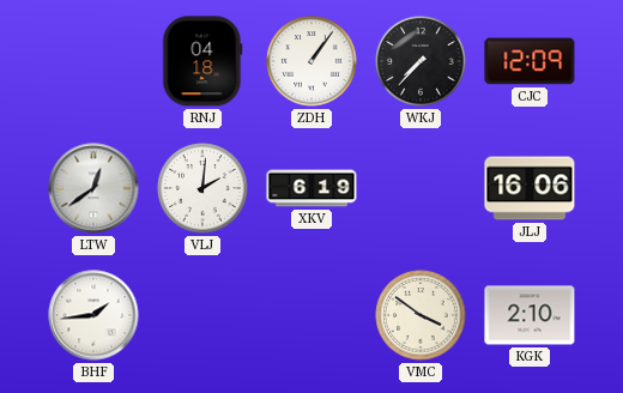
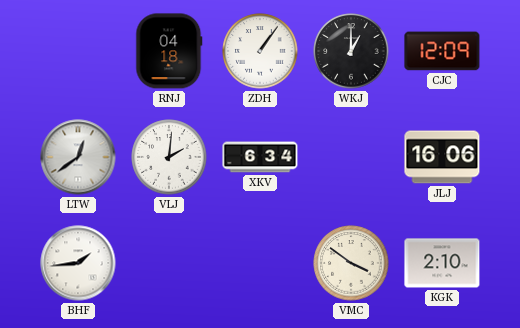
WKJ: 7:37 -> 1:00
XKV: 6:19 -> 6:34
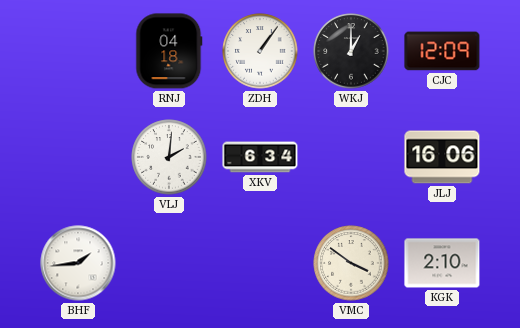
LTW: 12:39 -> none
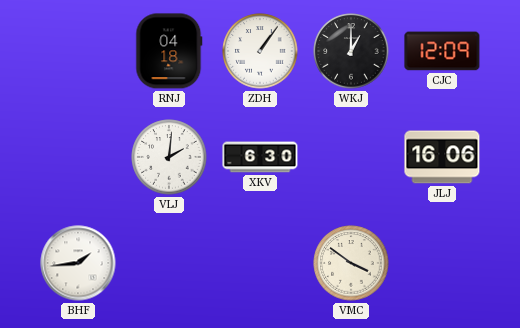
XKV: 6:34 -> 6:30
KGK: 2:10 -> none
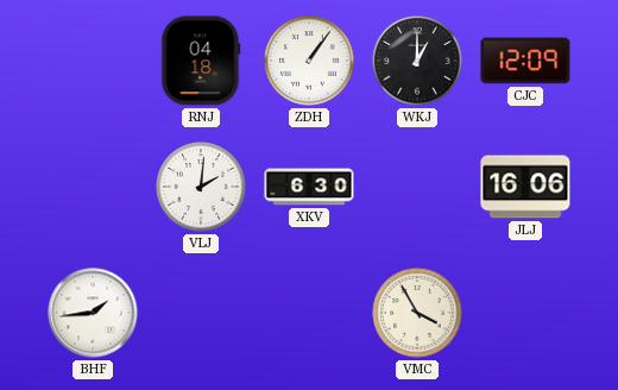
VMC: 3:51 -> 3:55
